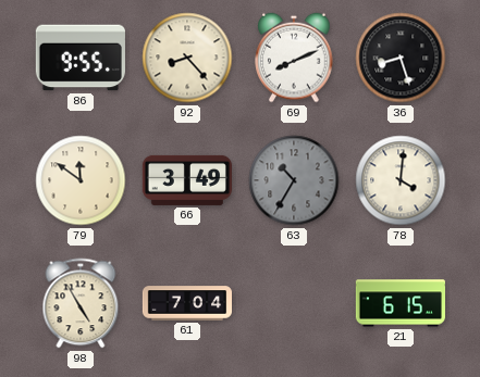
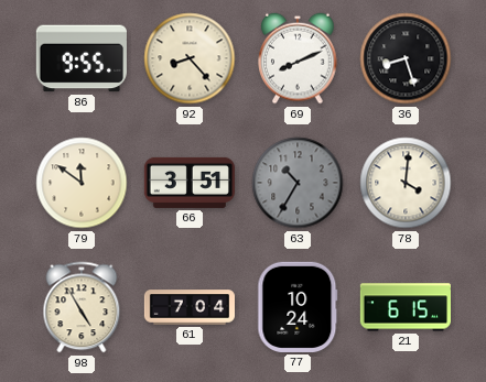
66: 3:49 -> 3:51
77: none -> 10:24
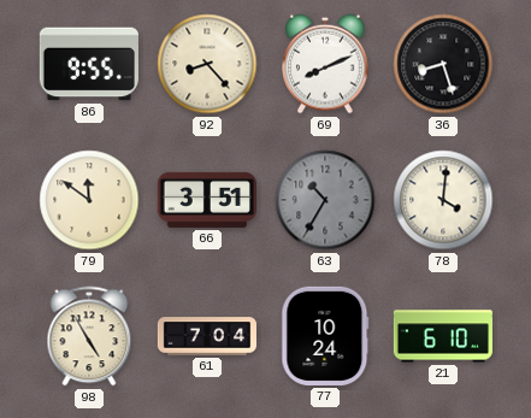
21: 6:15 -> 6:10
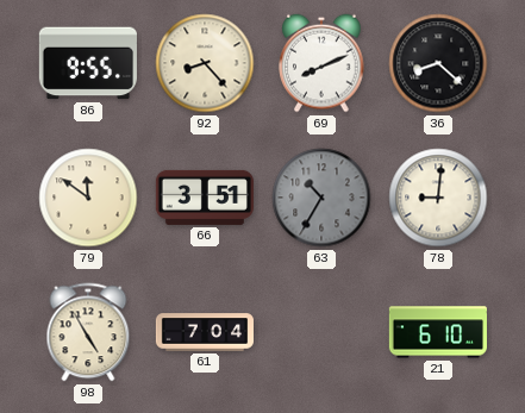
36: 8:27 -> 8:22
78: 4:01 -> 9:01
77: 10:24 -> none
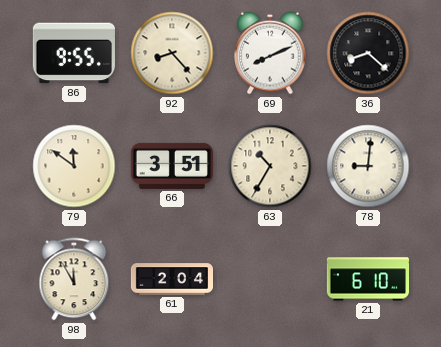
63 dial: grey -> cream
98: 4:55 -> 11:55
61: 7:04 -> 2:04
